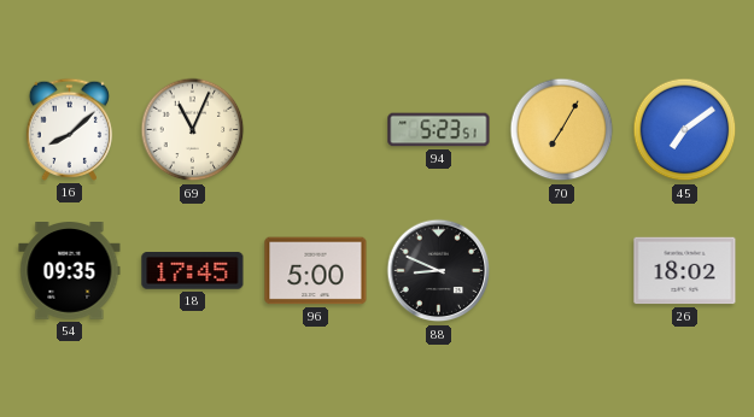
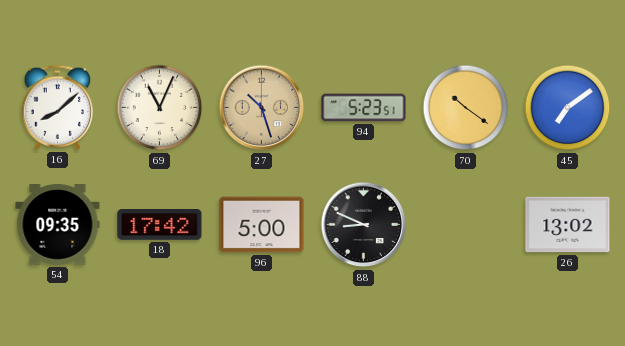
27: none -> 10:27
70: 7:05 -> 10:21
18: 17:45 -> 17:42
26: 18:02 -> 13:02
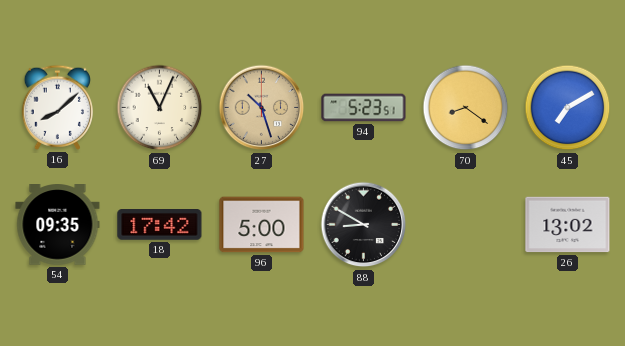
70: 10:21 -> 8:21
45: 7:09 -> 7:10
88: 8:49 -> 8:50
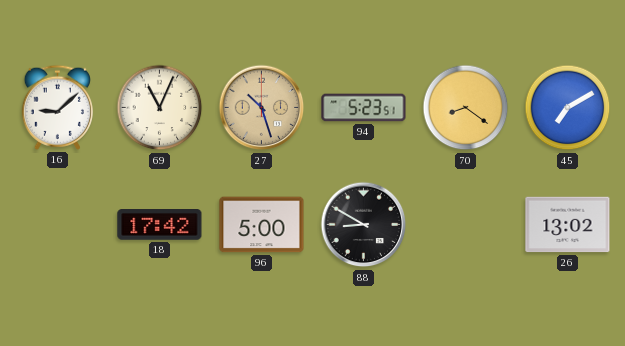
16: 8:08 -> 9:08
54: 09:35 -> none
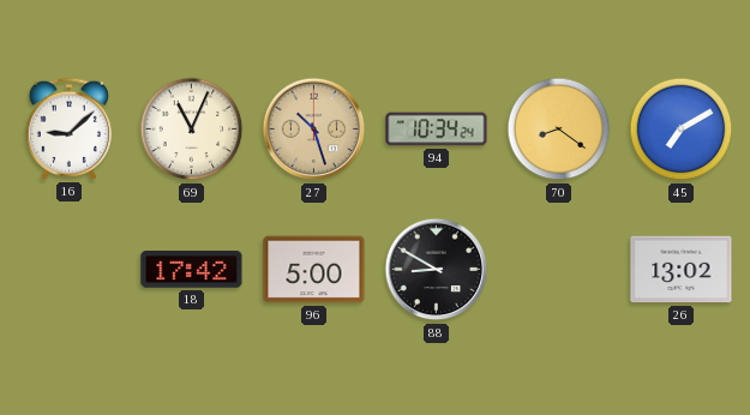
94: 5:23 -> 10:34
